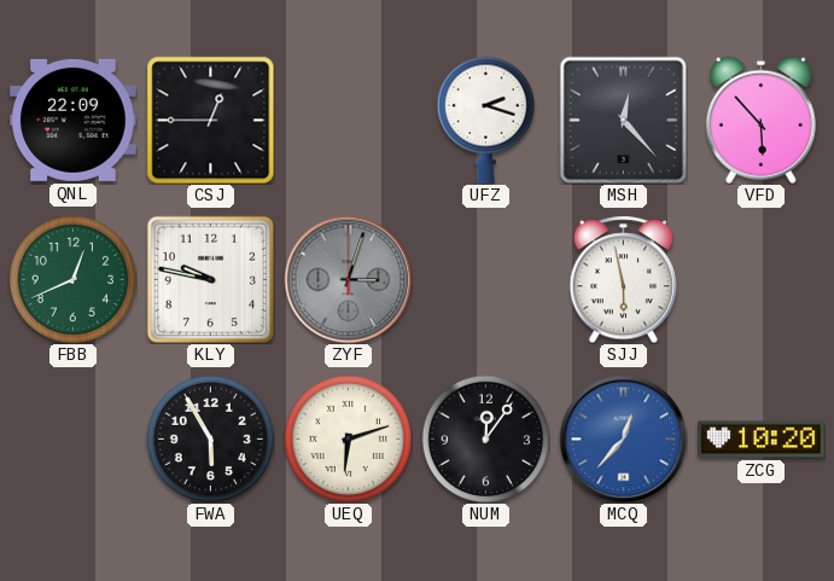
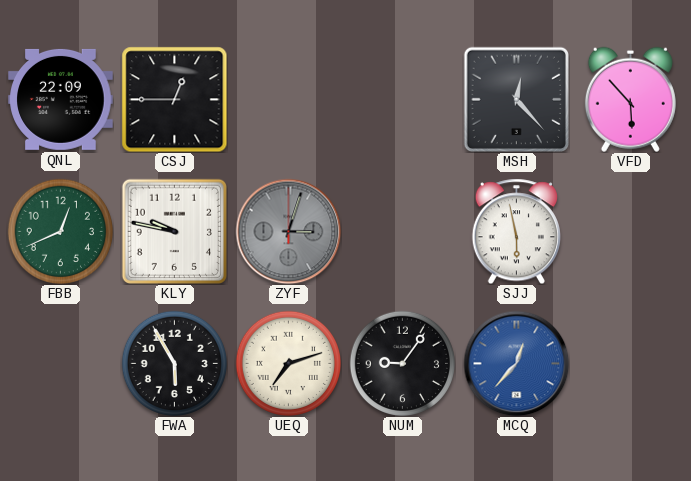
UFZ: 2:18 -> none
UEQ: 6:12 -> 7:12
NUM: 12:06 -> 9:06
ZCG: 10:20 -> none
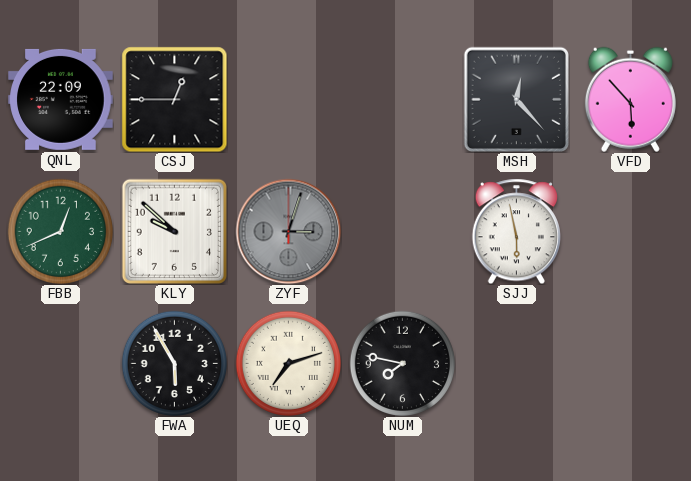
KLY: 9:47 -> 9:52
NUM: 9:06 -> 7:47
MCQ: 12:37 -> none
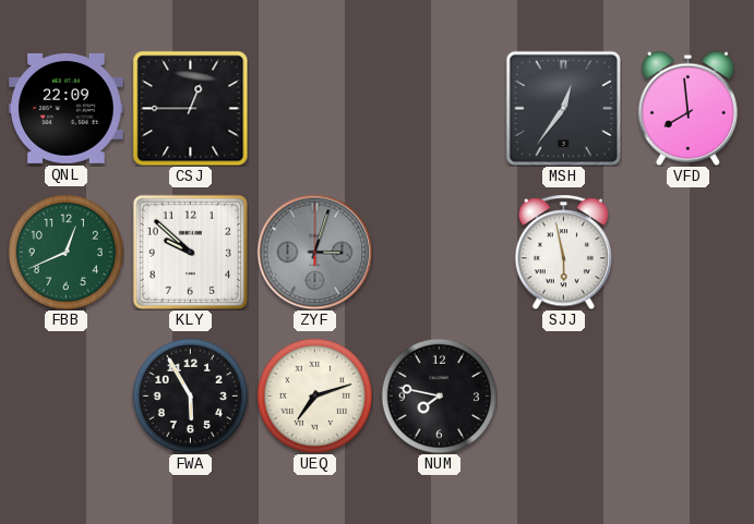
MSH: 12:23 -> 12:36
VFD: 5:53 -> 7:59
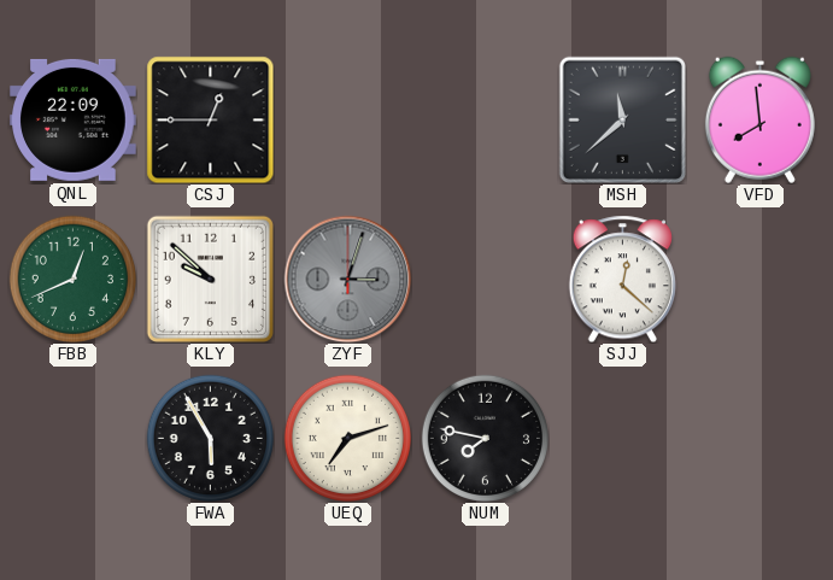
MSH: 12:36 -> 11:38
SJJ: 5:58 -> 12:22
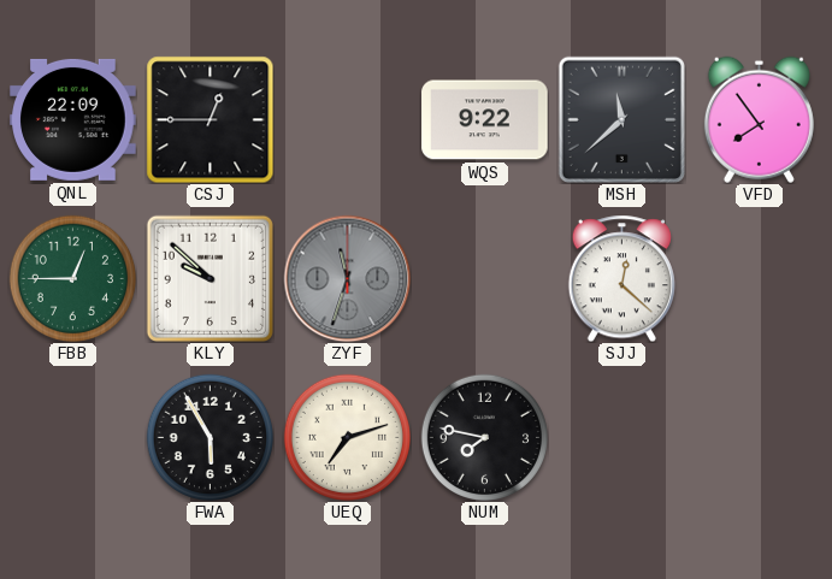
WQS: none -> 9:22
VFD: 7:59 -> 7:54
FBB: 12:41 -> 12:45
ZYF: 3:03 -> 11:33
